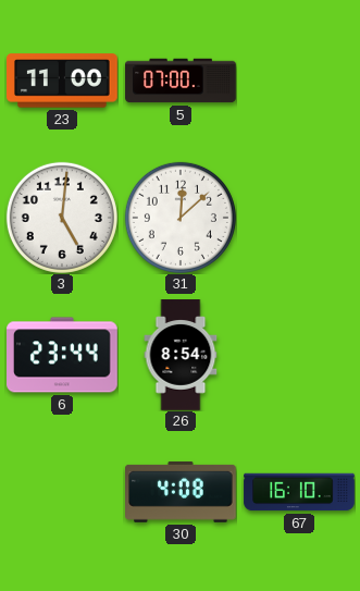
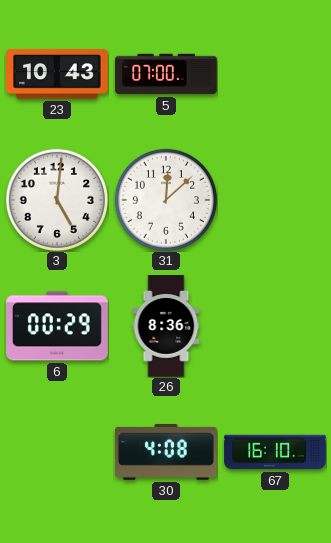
23: 11:00 -> 10:43
6: 23:44 -> 00:29
26: 8:54 -> 8:36
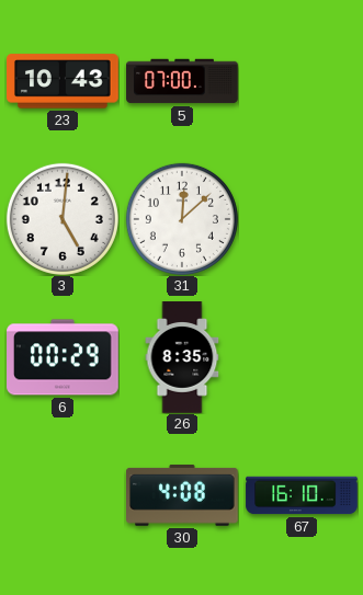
26: 8:36 -> 8:35
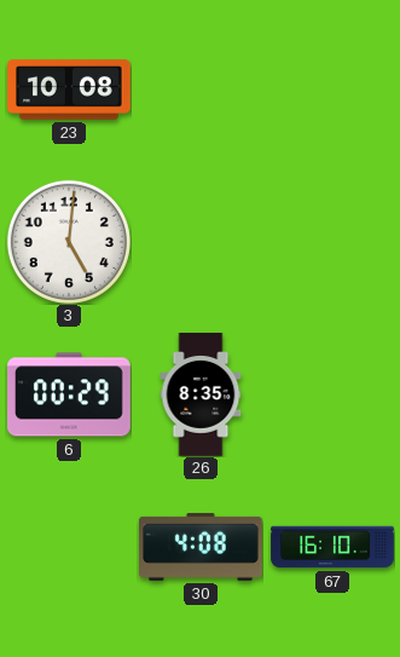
23: 10:43 -> 10:08
5: 07:00 -> none
31: 12:08 -> none
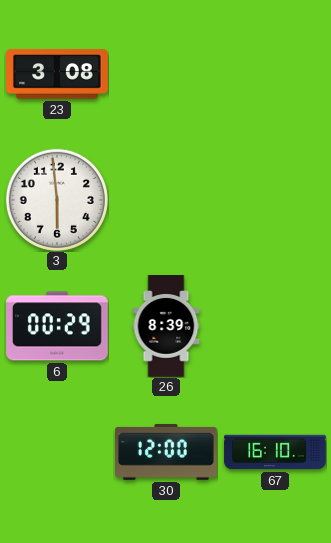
23: 10:08 -> 3:08
3: 5:01 -> 5:59
26: 8:35 -> 8:39
30: 4:08 -> 12:00
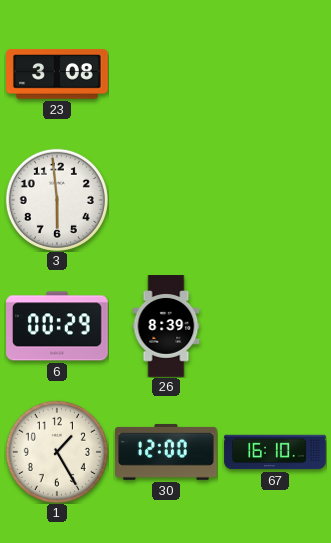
1: none -> 1:25
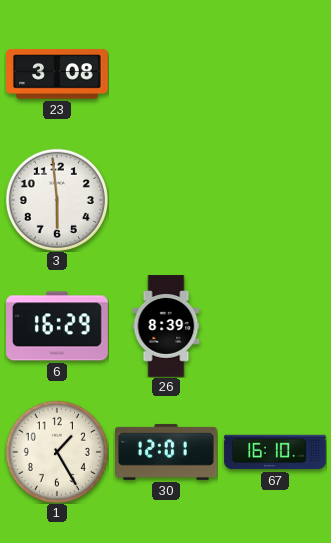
6: 00:29 -> 16:29
30: 12:00 -> 12:01
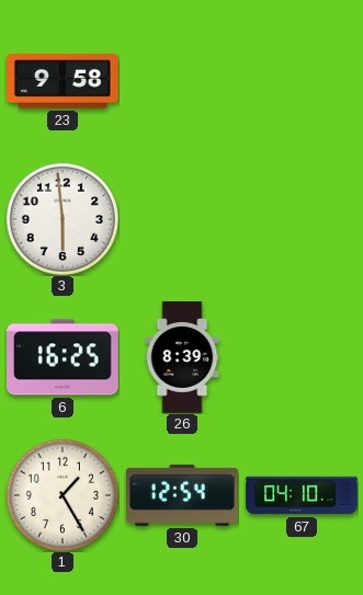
23: 3:08 -> 9:58
6: 16:29 -> 16:25
30: 12:01 -> 12:54
67: 16:10 -> 04:10
